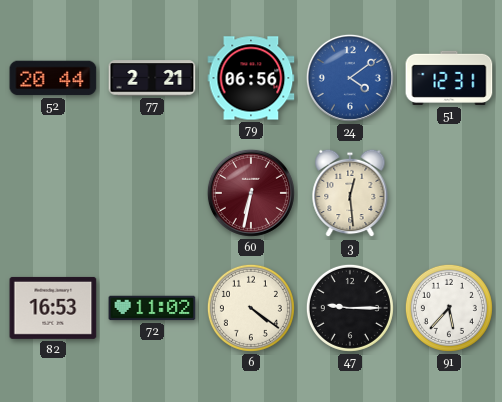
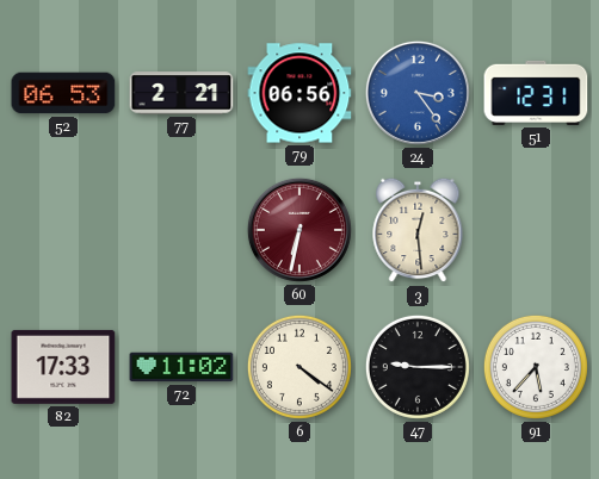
52: 20:44 -> 06:53
24: 4:09 -> 3:24
82: 16:53 -> 17:33
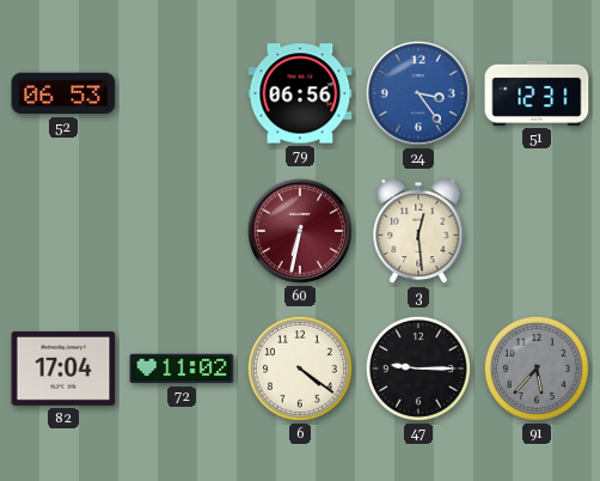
77: 2:21 -> none
82: 17:33 -> 17:04
91 dial: white -> grey
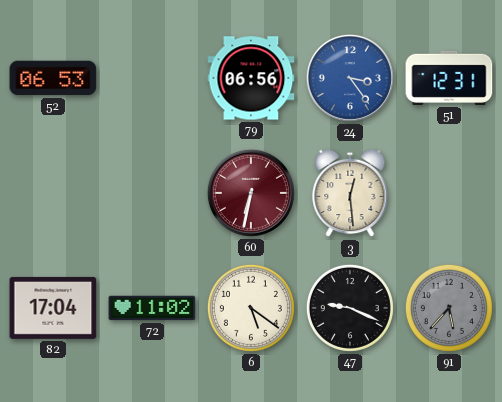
6: 4:21 -> 5:21
47: 9:15 -> 9:19
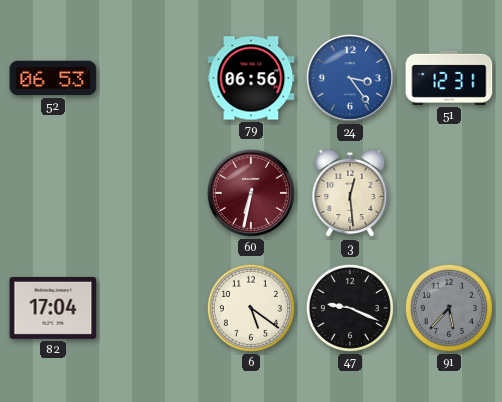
72: 11:02 -> none
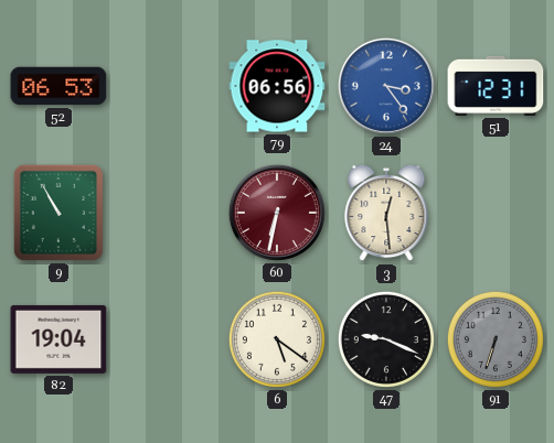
9: none -> 10:55
82: 17:04 -> 19:04
91: 5:37 -> 6:33
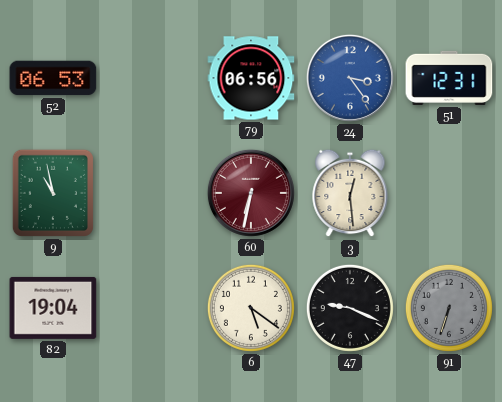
9: 10:55 -> 10:58
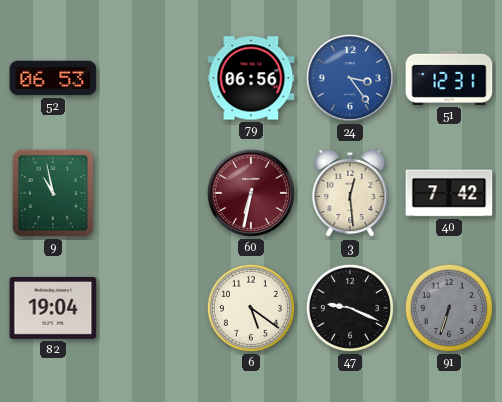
40: none -> 7:42
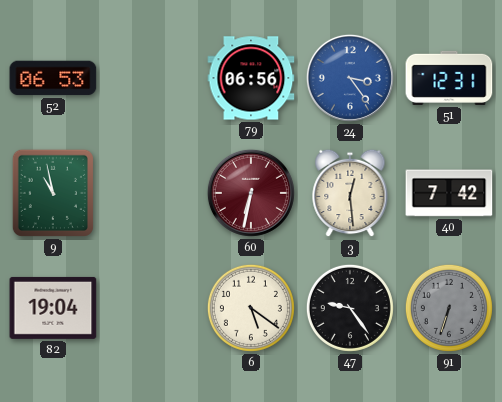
47: 9:19 -> 9:24
